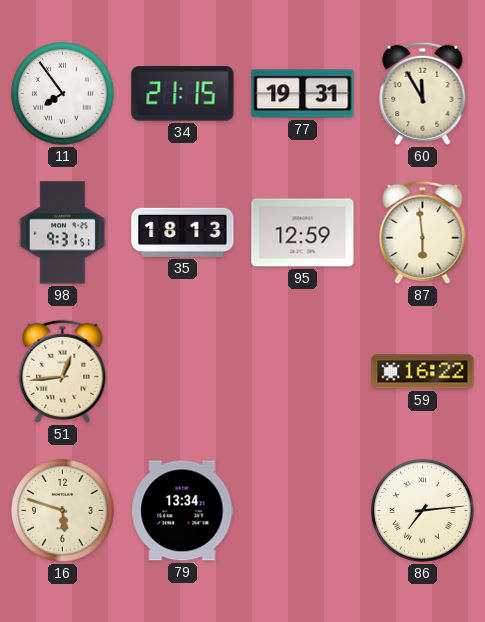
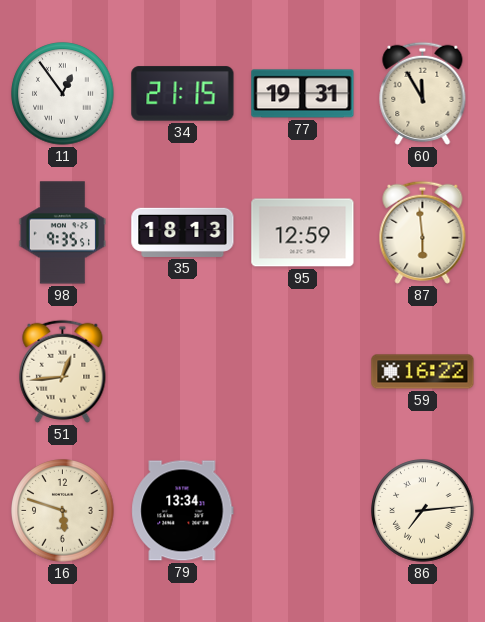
11: 7:54 -> 12:54
98: 9:31 -> 9:35
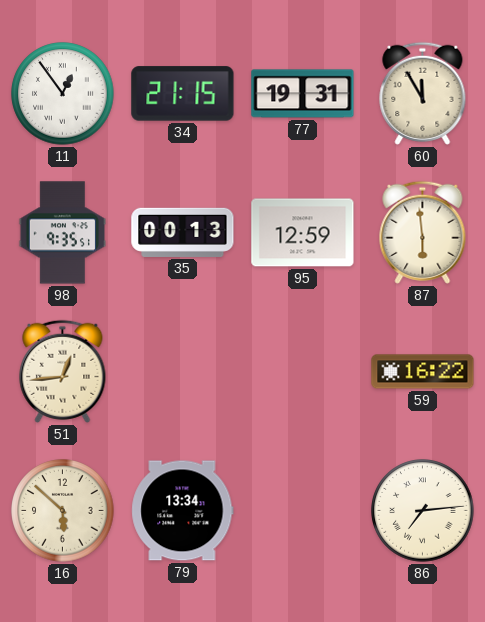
35: 18:13 -> 00:13
16: 5:48 -> 5:52
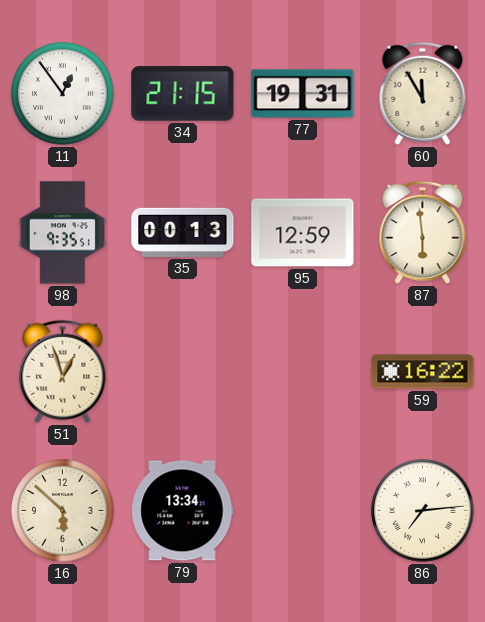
51: 12:44 -> 12:57
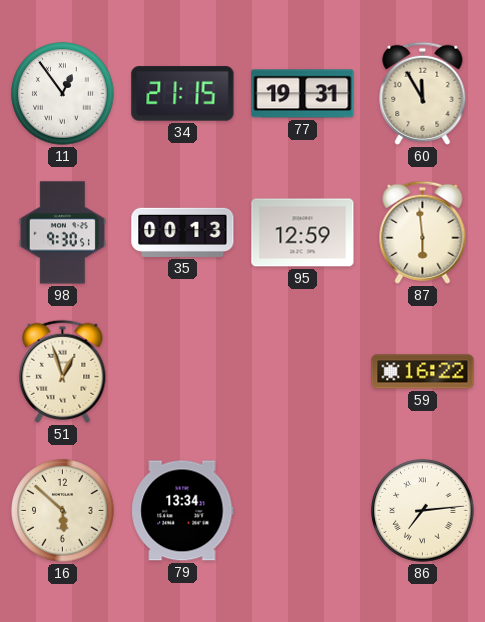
98: 9:35 -> 9:30
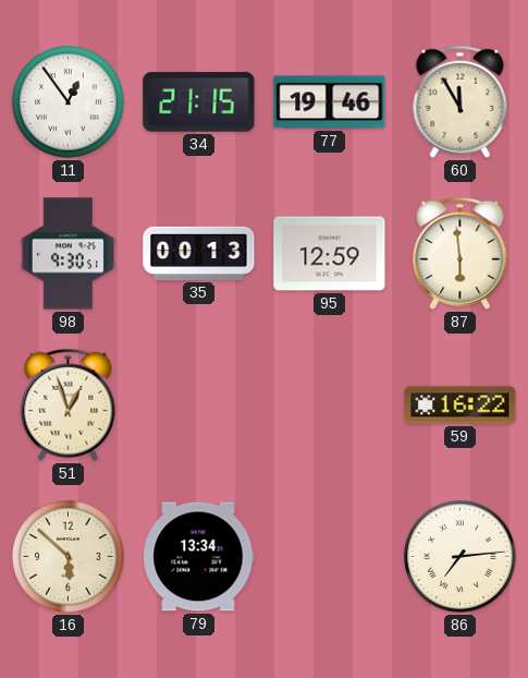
77: 19:31 -> 19:46
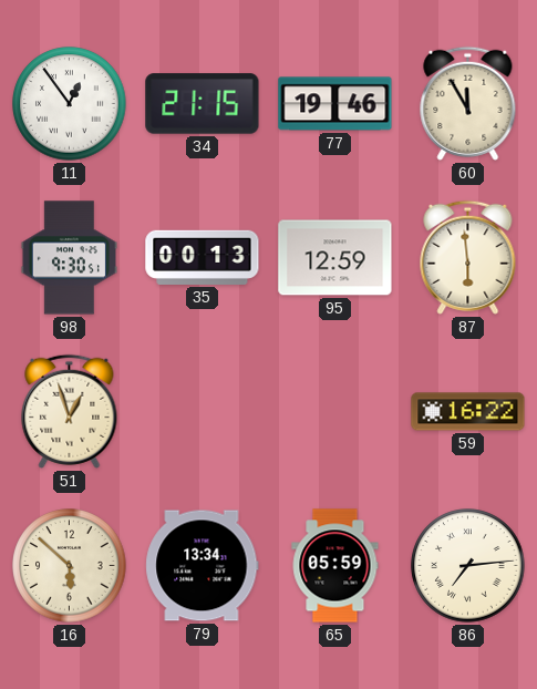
65: none -> 05:59
